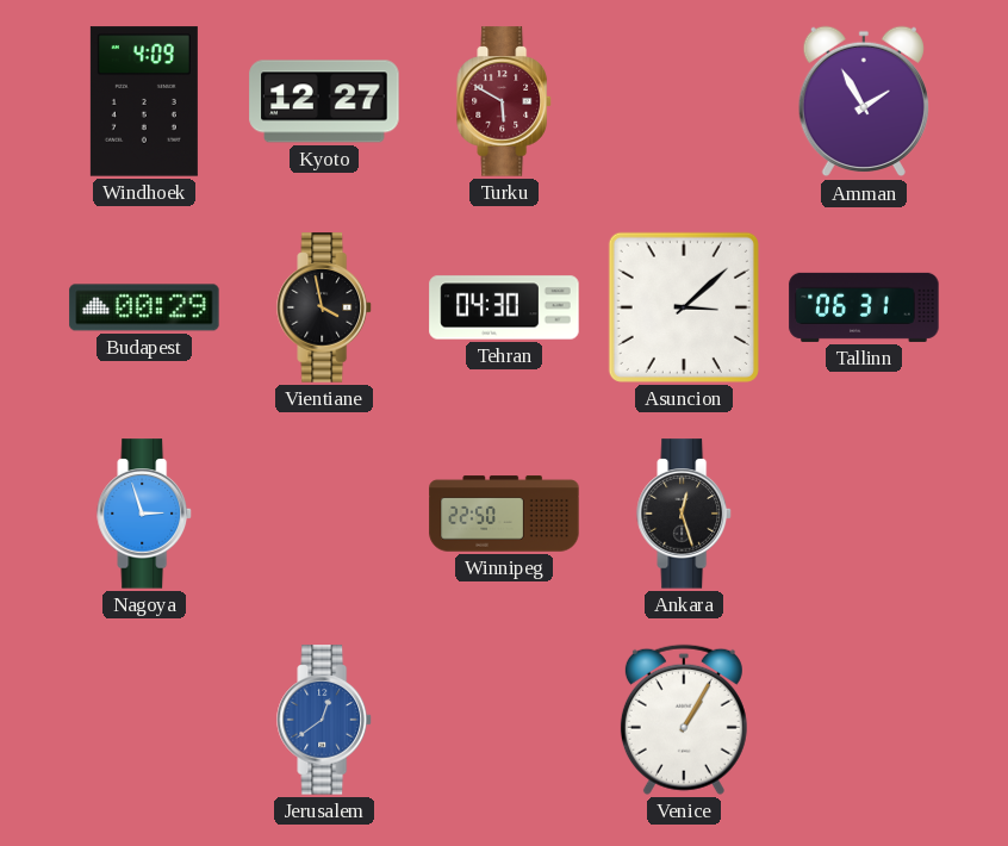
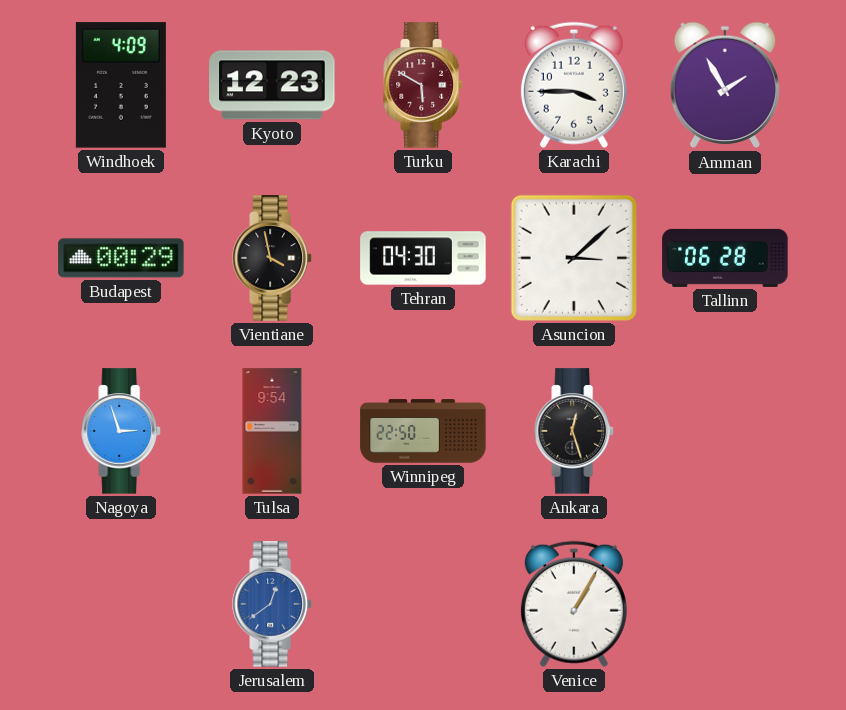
Kyoto: 12:27 -> 12:23
Karachi: none -> 3:45
Tallinn: 06:31 -> 06:28
Tulsa: none -> 9:54
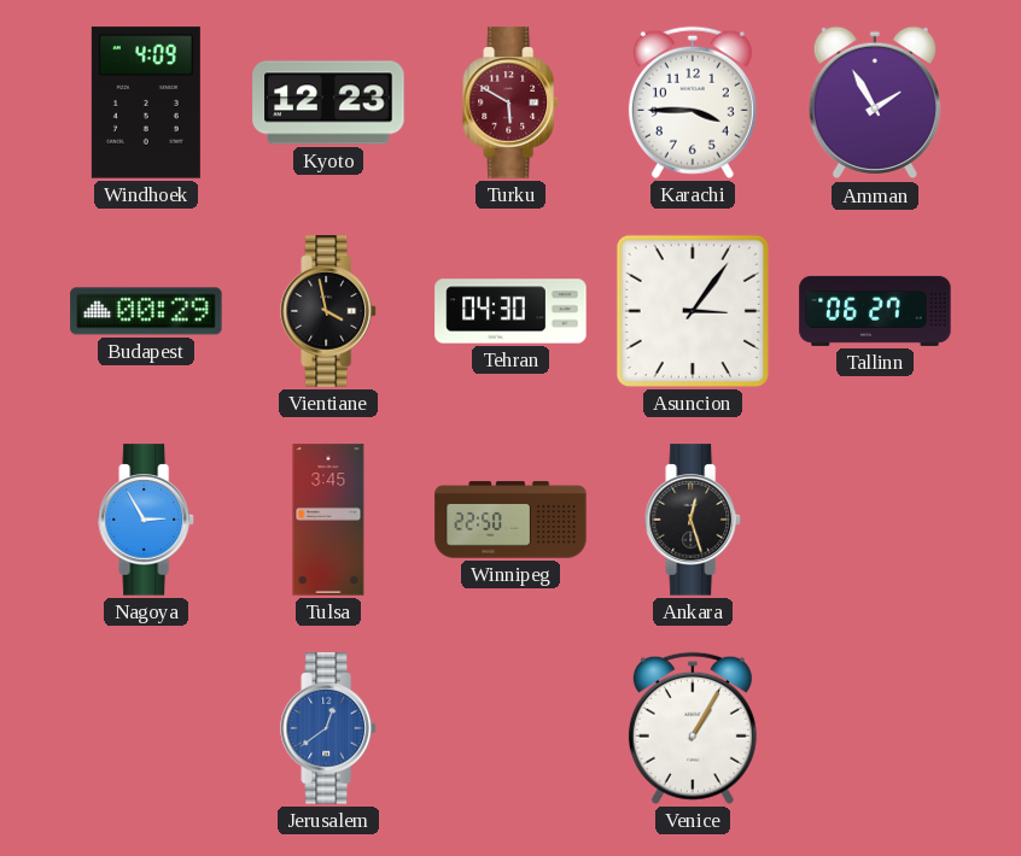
Asuncion: 3:08 -> 3:06
Tallinn: 06:28 -> 06:27
Nagoya: 2:57 -> 2:55
Tulsa: 9:54 -> 3:45
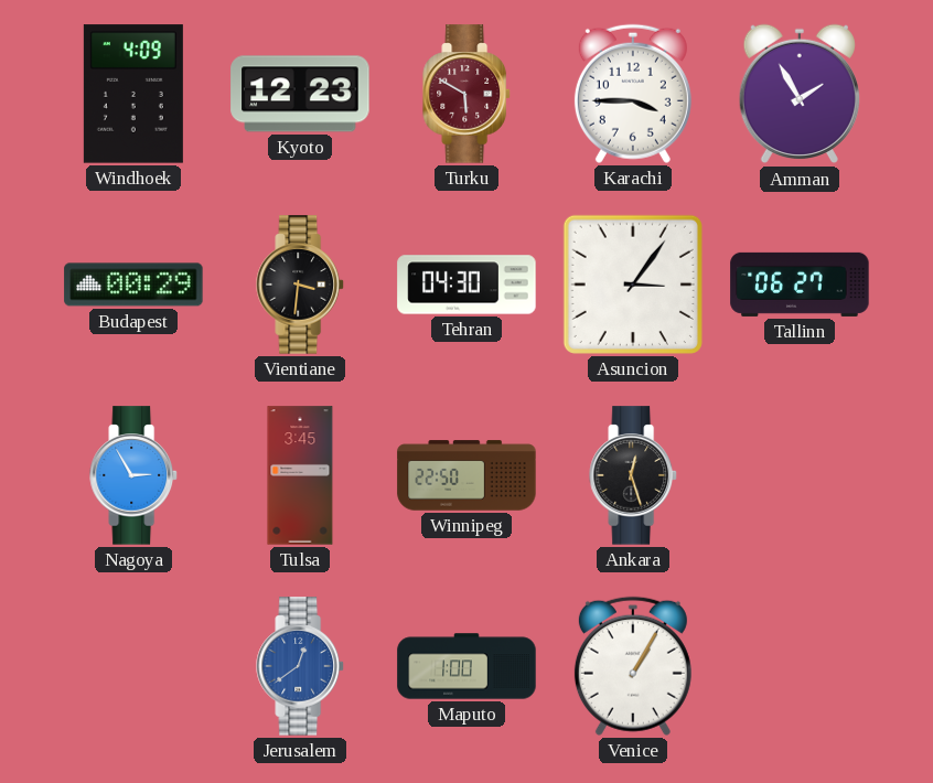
Vientiane: 3:58 -> 3:31
Maputo: none -> 1:00
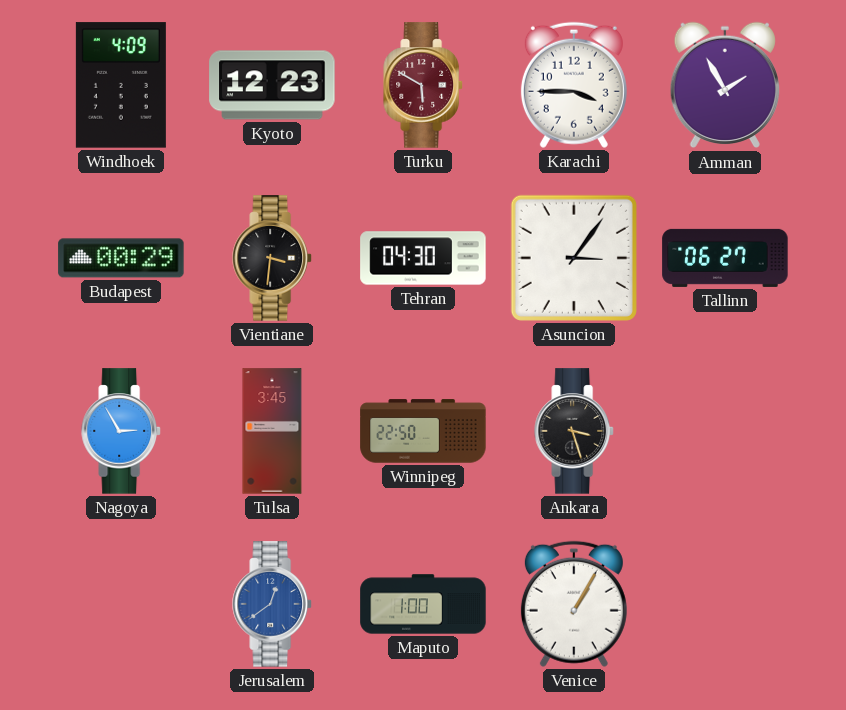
Ankara: 12:27 -> 3:27
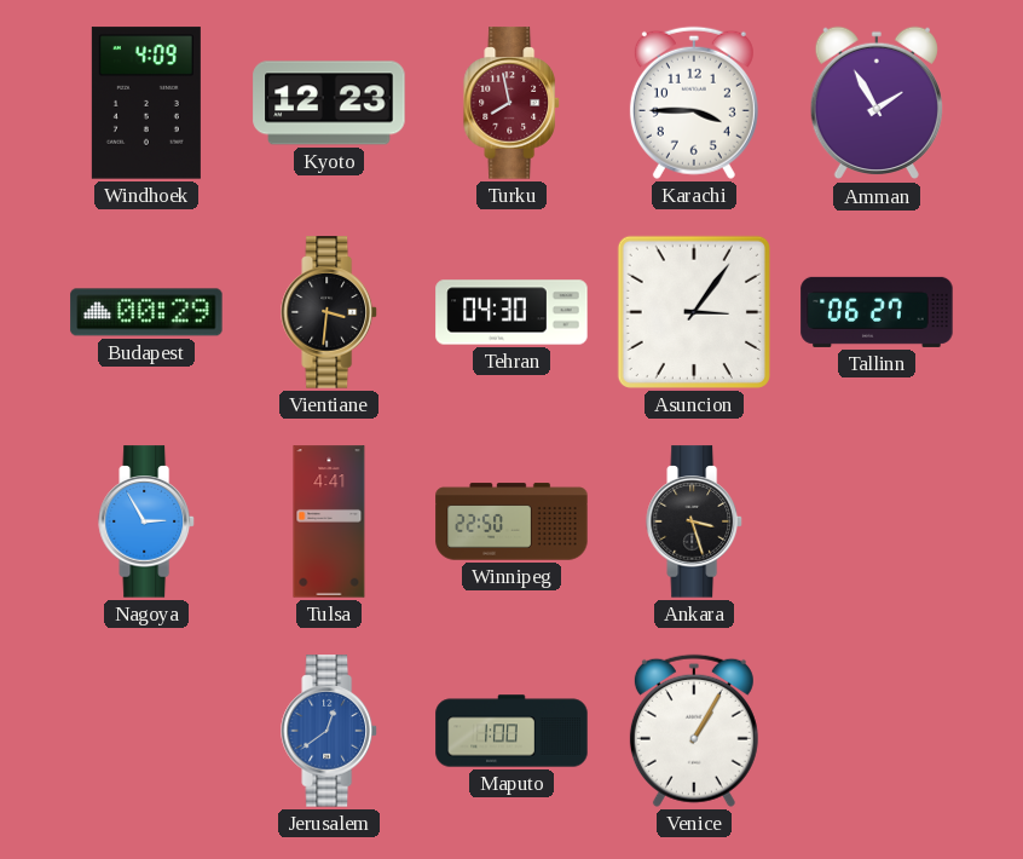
Turku: 5:50 -> 7:58
Tulsa: 3:45 -> 4:41
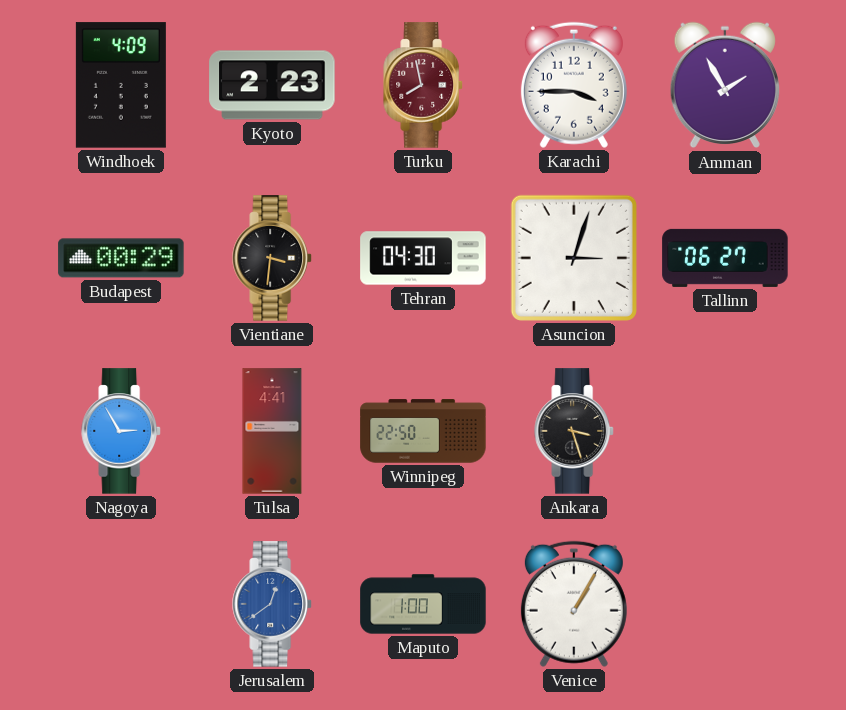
Kyoto: 12:23 -> 2:23
Asuncion: 3:06 -> 3:03
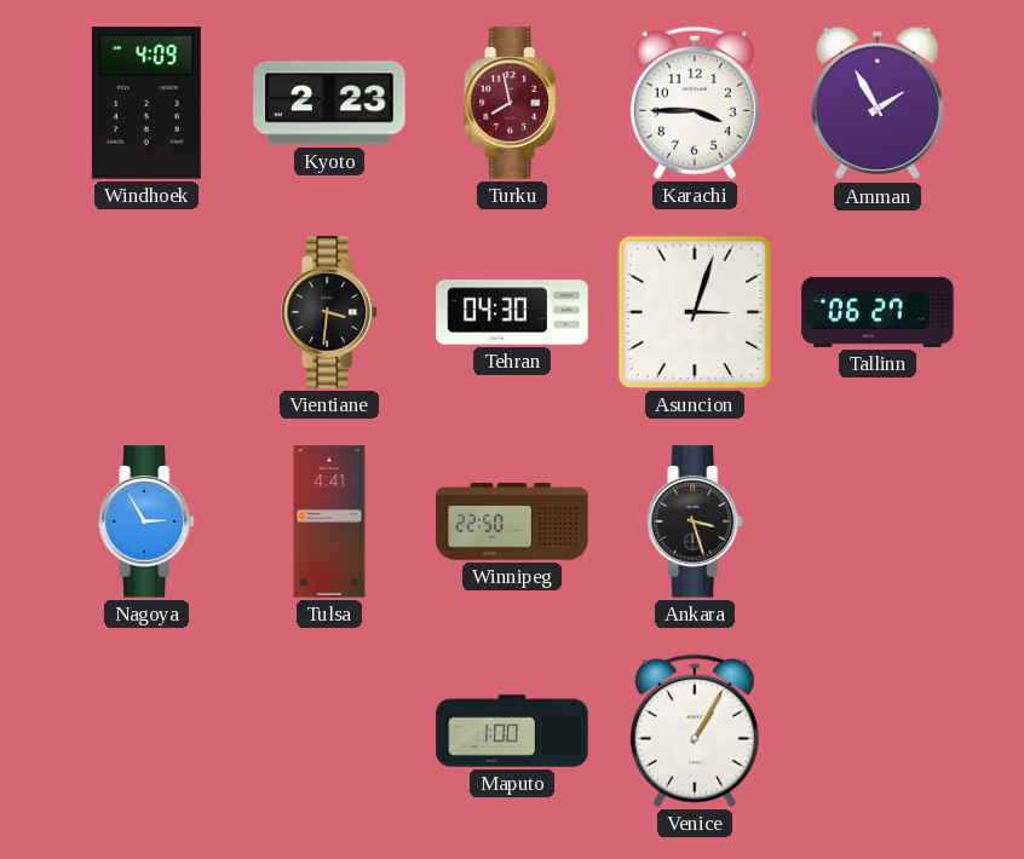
Budapest: 00:29 -> none
Jerusalem: 12:39 -> none
